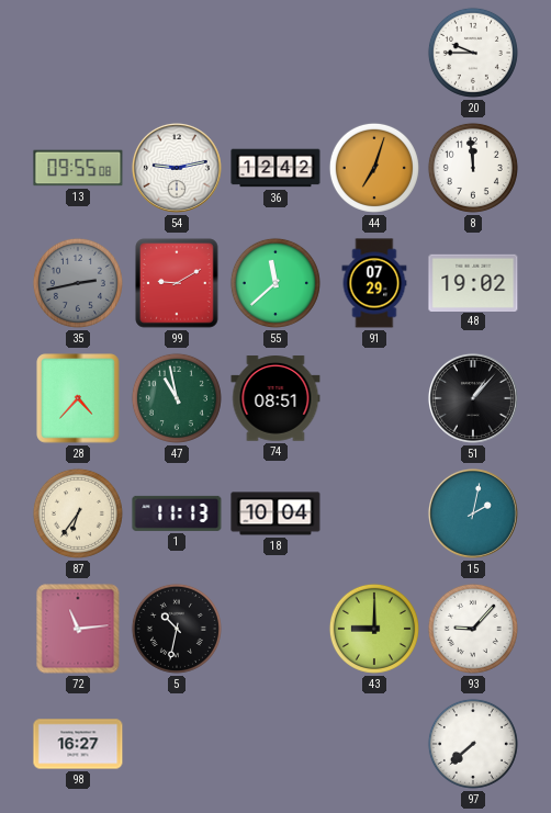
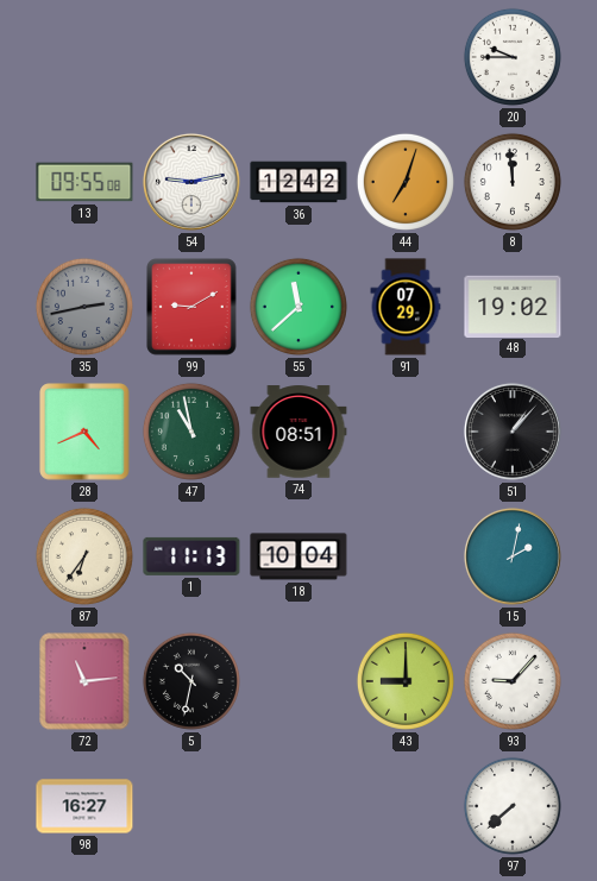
28: 4:37 -> 4:41
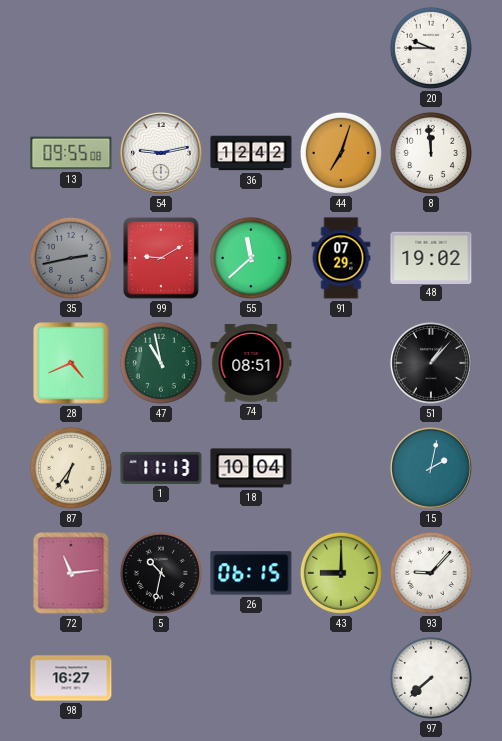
26: none -> 06:15
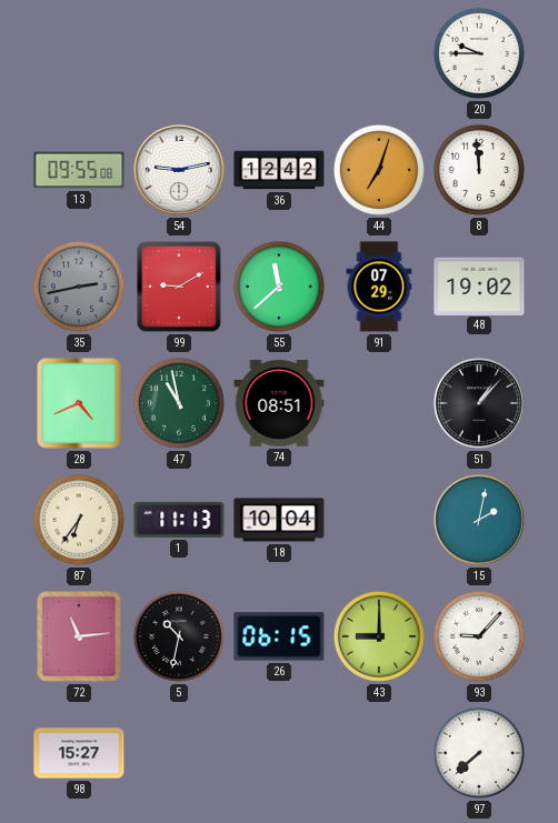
98: 16:27 -> 15:27
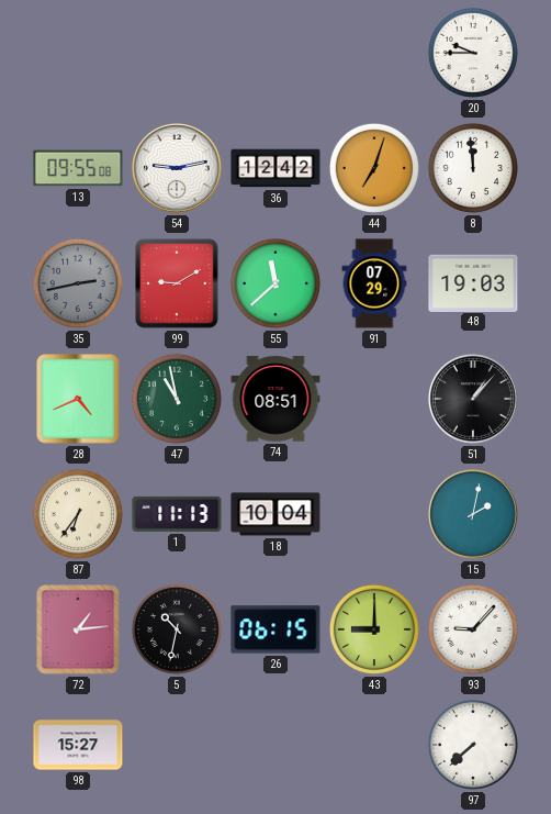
48: 19:02 -> 19:03
72: 11:14 -> 1:14
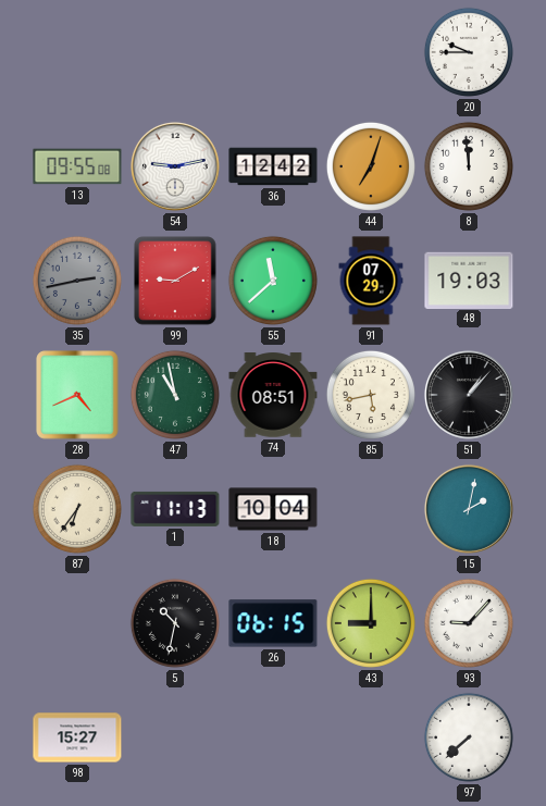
85: none -> 5:43
72: 1:14 -> none
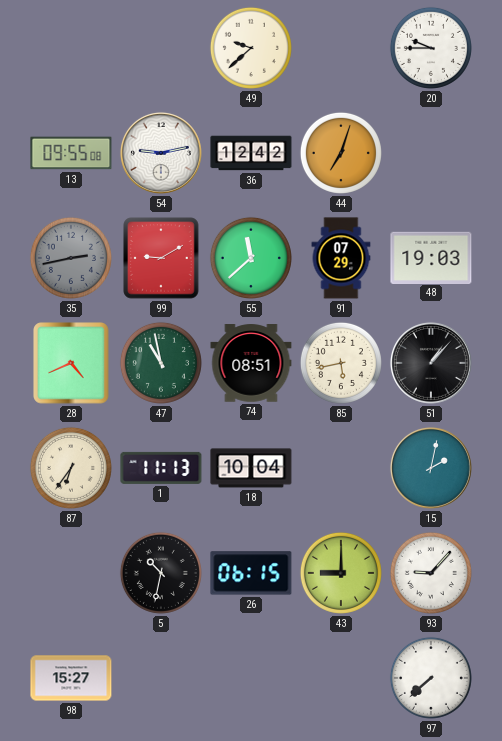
49: none -> 9:38
8: 11:59 -> none
